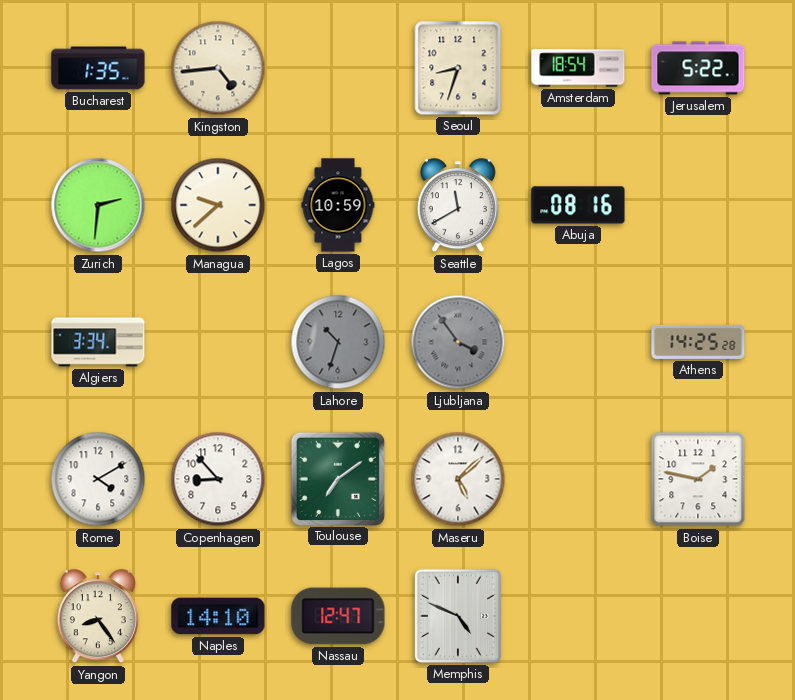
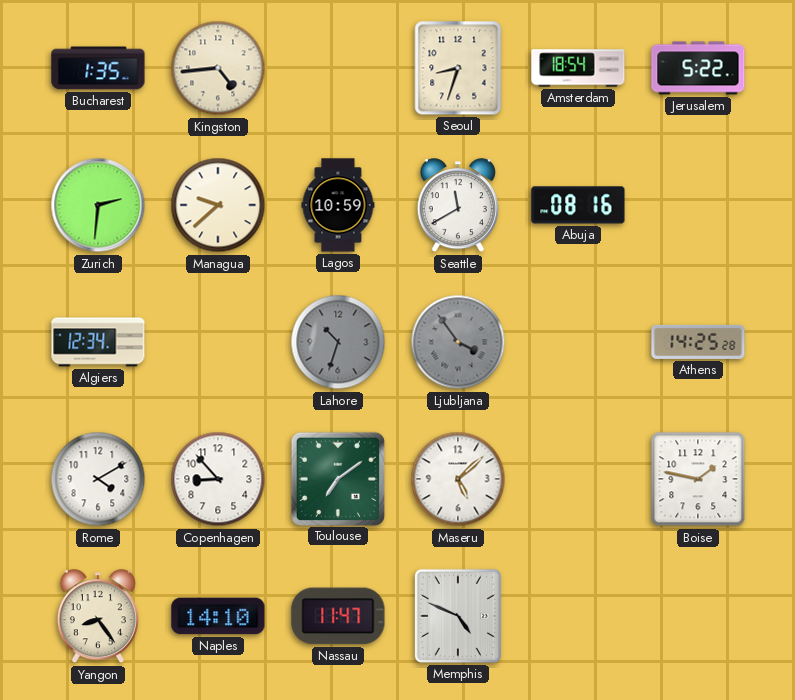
Algiers: 3:34 -> 12:34
Nassau: 12:47 -> 11:47
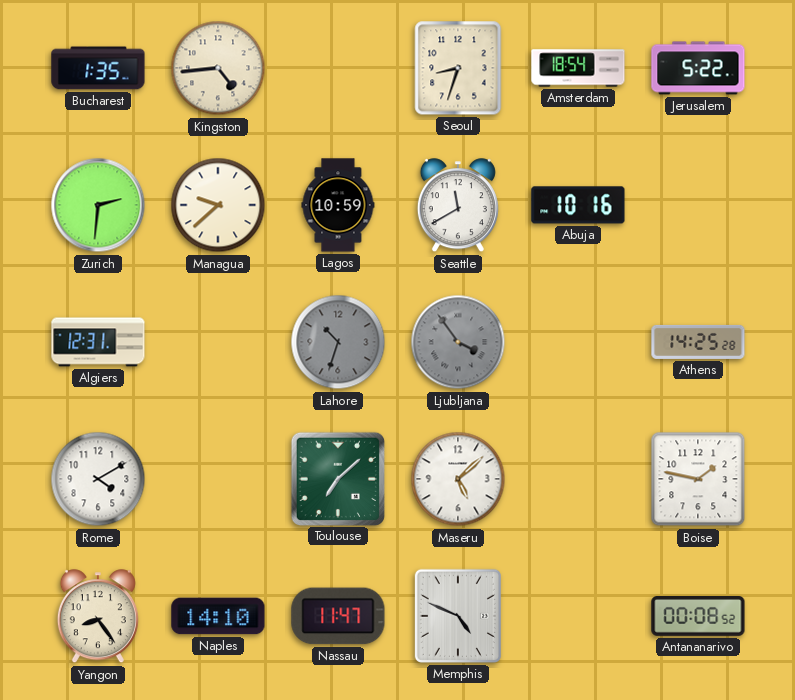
Abuja: 08:16 -> 10:16
Algiers: 12:34 -> 12:31
Copenhagen: 8:53 -> none
Toulouse: 7:09 -> 7:08
Antananarivo: none -> 00:08
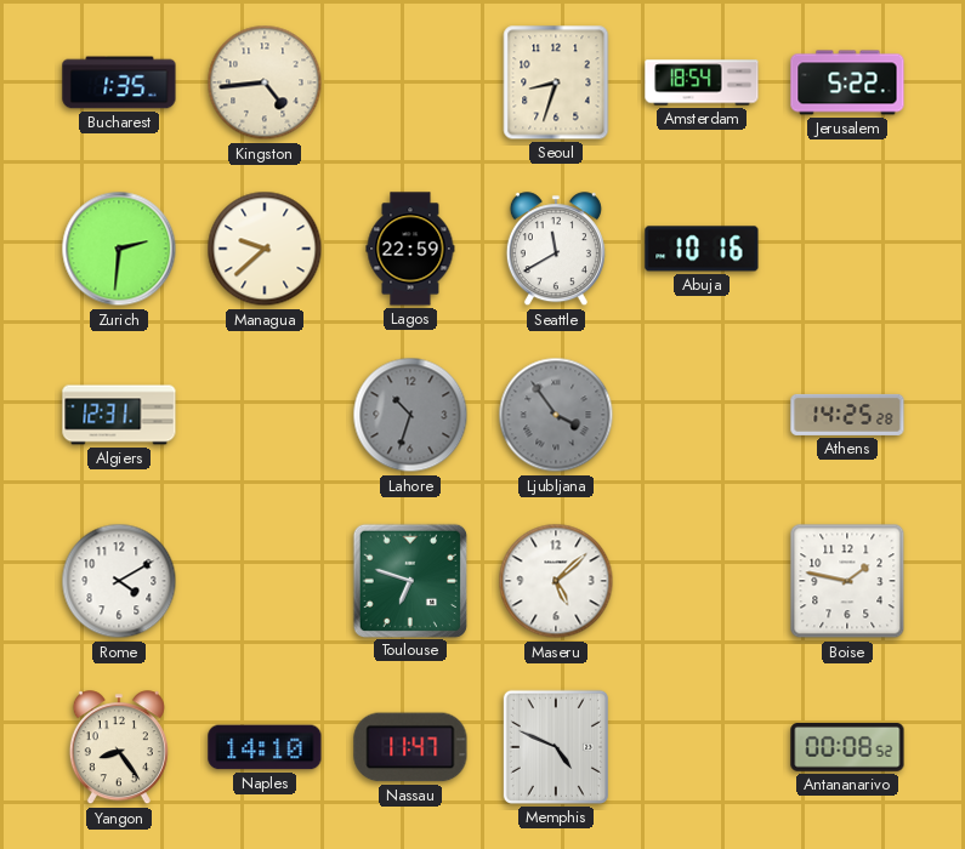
Lagos: 10:59 -> 22:59
Toulouse: 7:08 -> 6:48
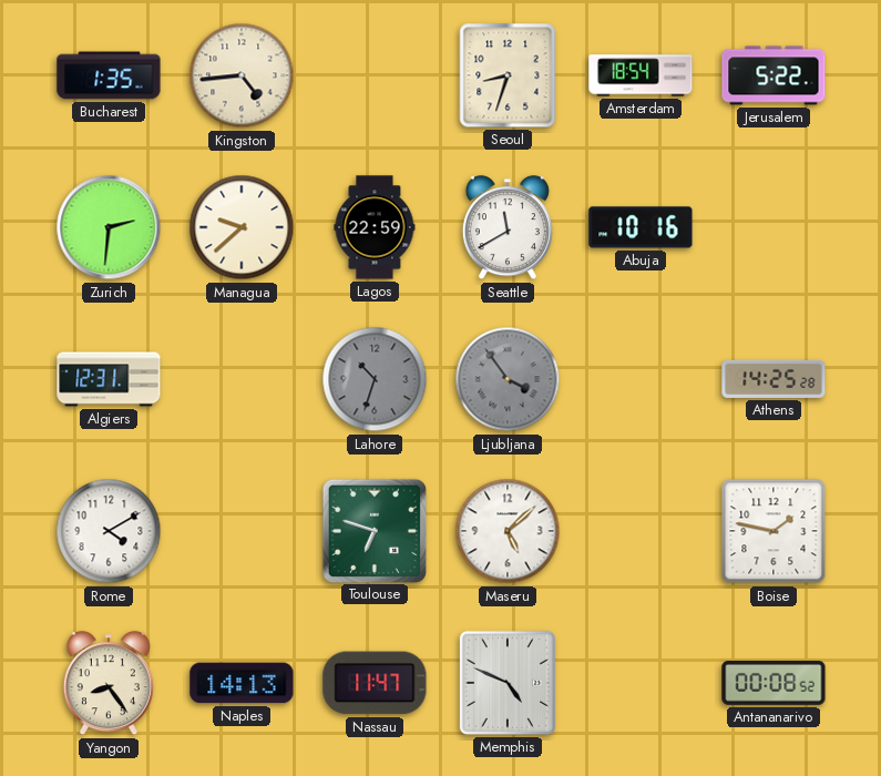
Naples: 14:10 -> 14:13
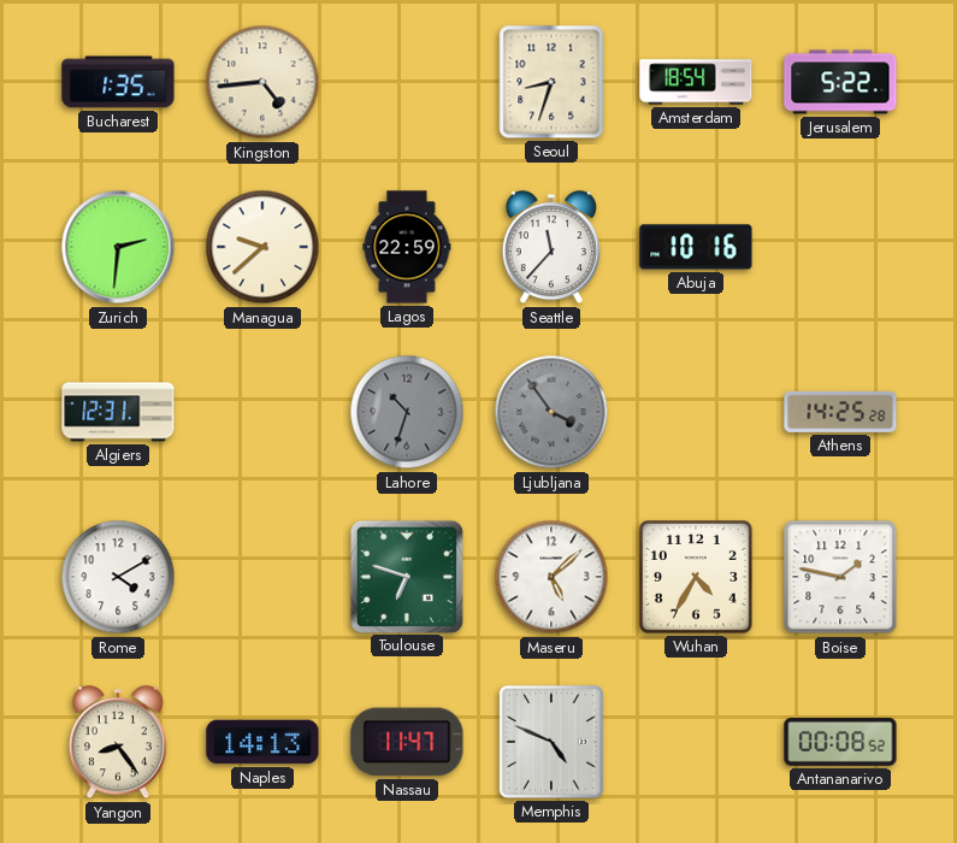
Seattle: 11:40 -> 11:37
Wuhan: none -> 4:35
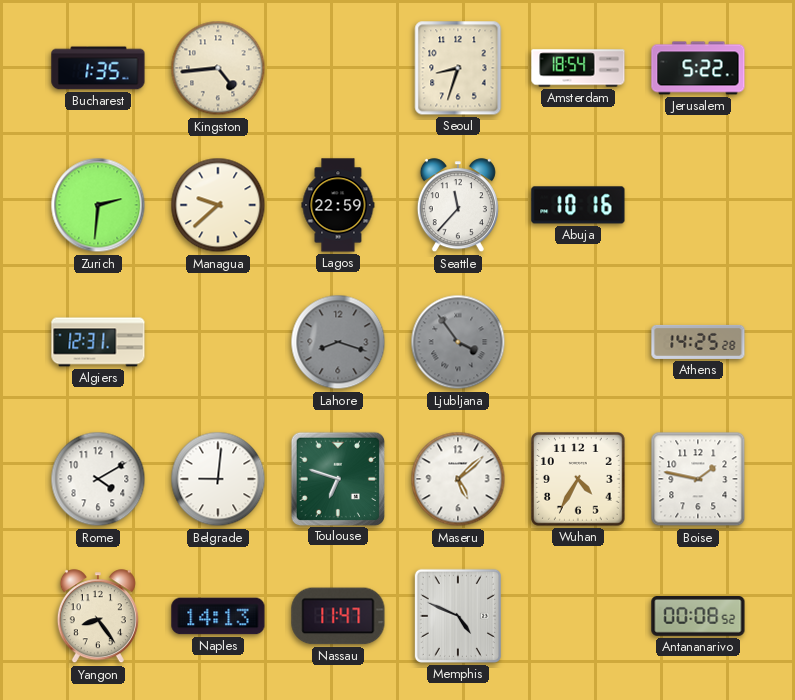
Lahore: 10:33 -> 8:18
Belgrade: none -> 9:01
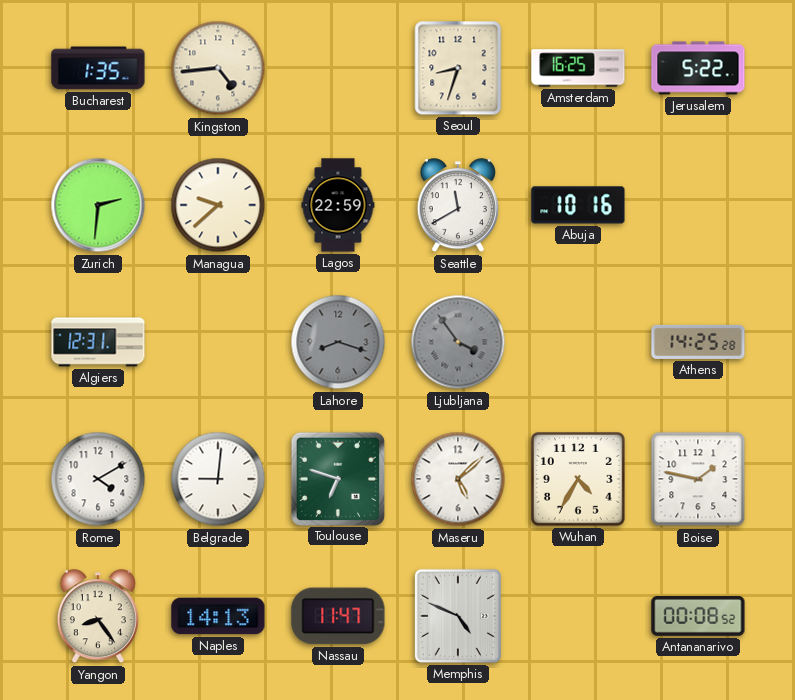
Amsterdam: 18:54 -> 16:25
Seattle: 11:37 -> 11:40
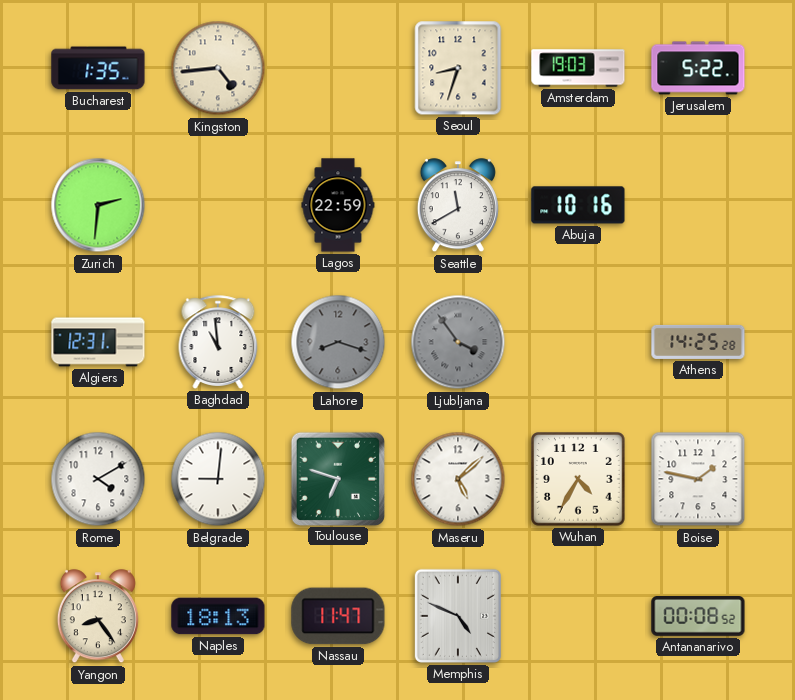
Amsterdam: 16:25 -> 19:03
Managua: 9:38 -> none
Baghdad: none -> 10:59
Naples: 14:13 -> 18:13
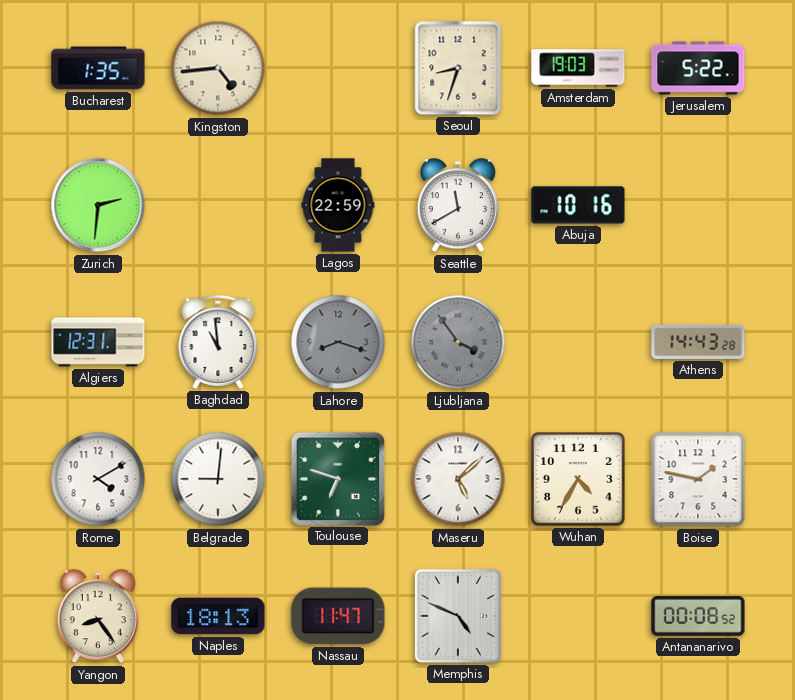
Athens: 14:25 -> 14:43
